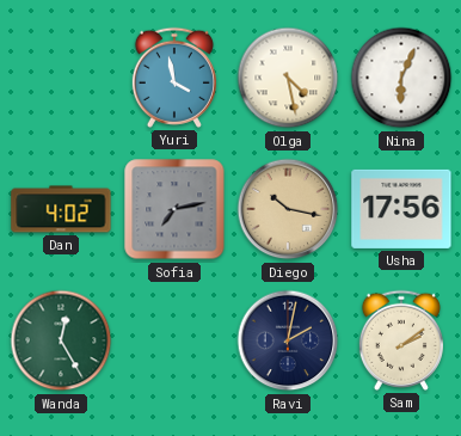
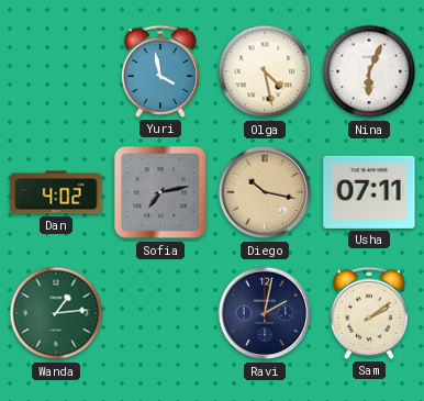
Usha: 17:56 -> 07:11
Wanda: 12:25 -> 1:14
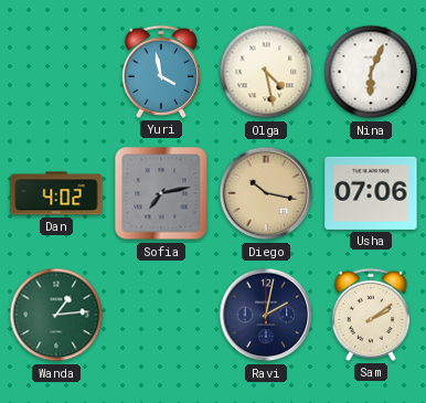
Usha: 07:11 -> 07:06
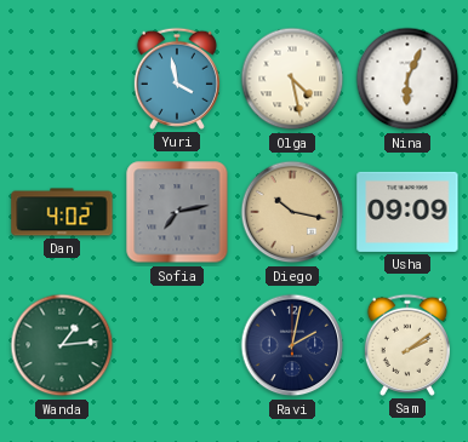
Usha: 07:06 -> 09:09
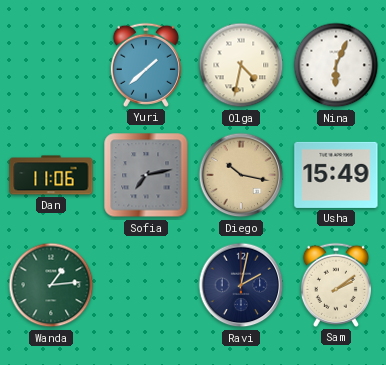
Yuri: 3:58 -> 1:38
Olga: 4:28 -> 4:32
Dan: 4:02 -> 11:06
Usha: 09:09 -> 15:49
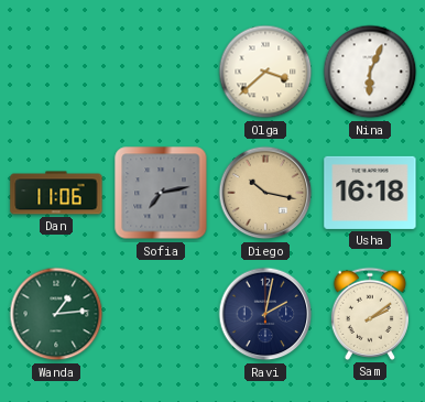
Yuri: 1:38 -> none
Olga: 4:32 -> 3:38
Usha: 15:49 -> 16:18
